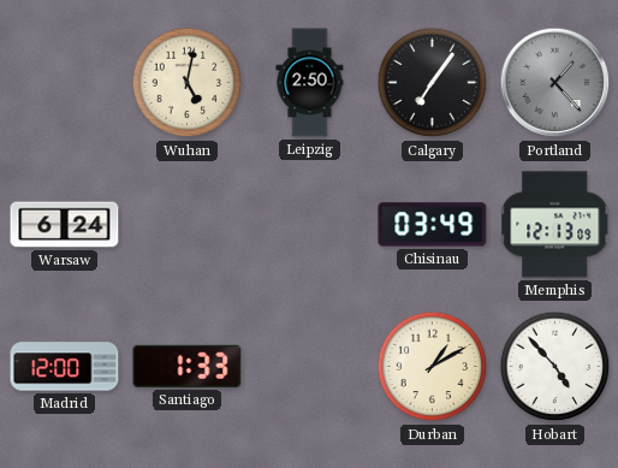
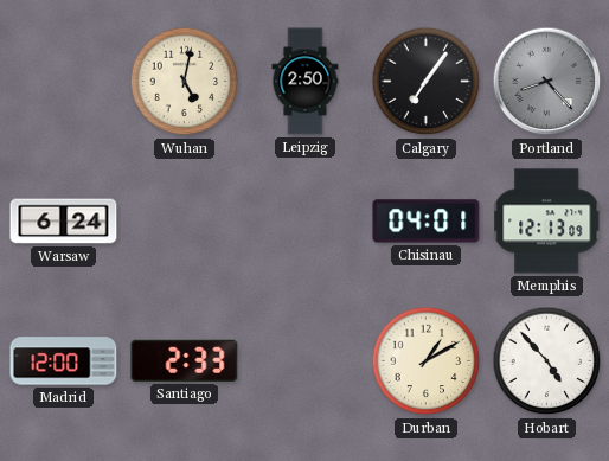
Portland: 1:23 -> 8:23
Chisinau: 03:49 -> 04:01
Santiago: 1:33 -> 2:33
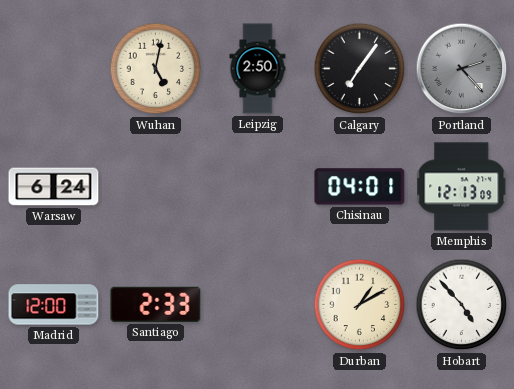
Portland: 8:23 -> 2:23
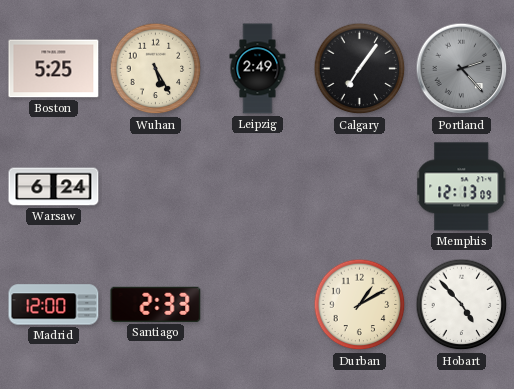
Boston: none -> 5:25
Wuhan: 5:02 -> 5:25
Leipzig: 2:50 -> 2:49
Chisinau: 04:01 -> none
